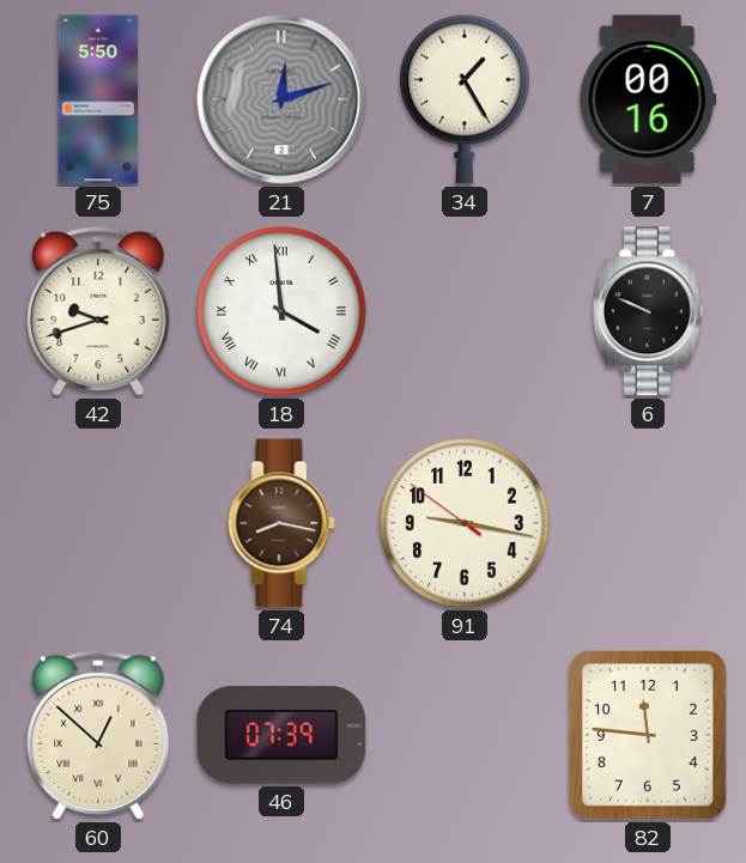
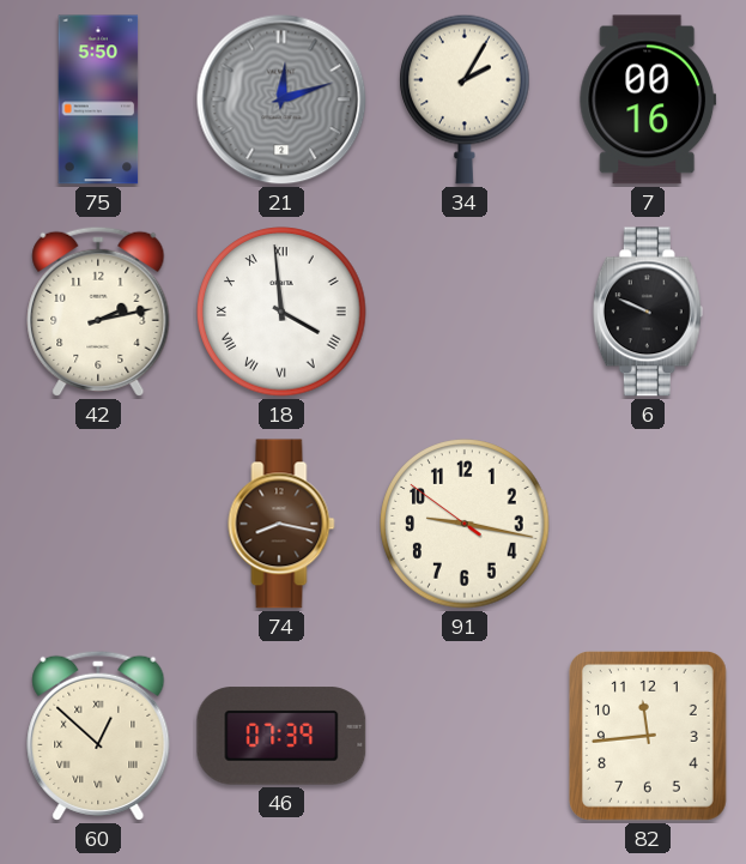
34: 1:25 -> 2:05
42: 9:42 -> 2:13
82: 11:46 -> 11:44
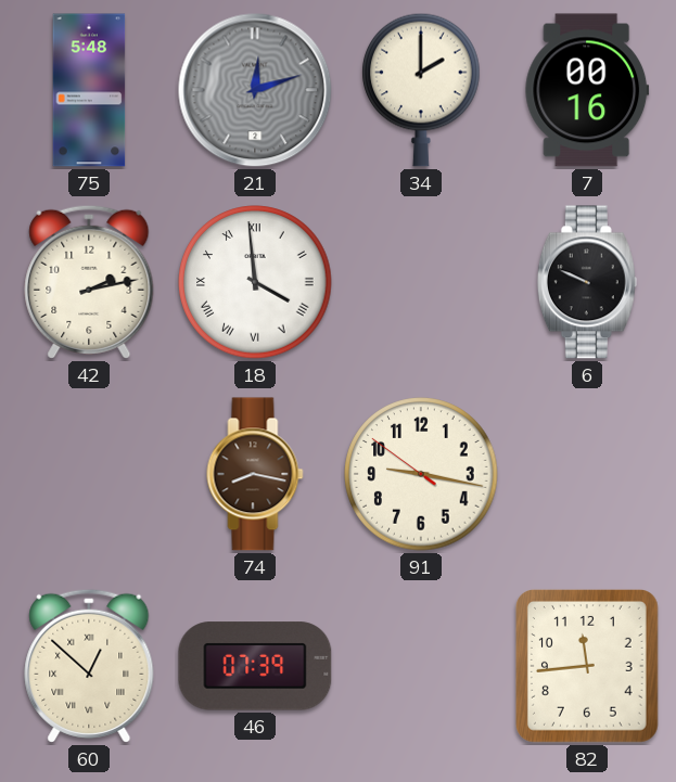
75: 5:50 -> 5:48
34: 2:05 -> 2:00
